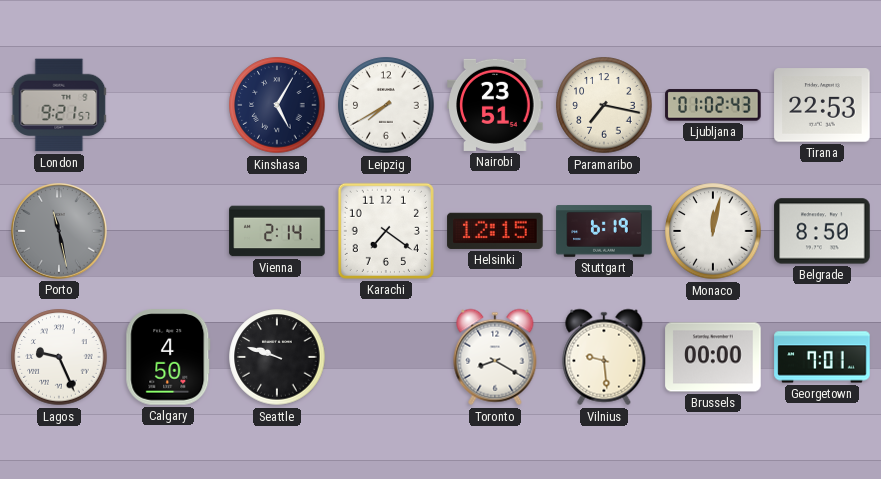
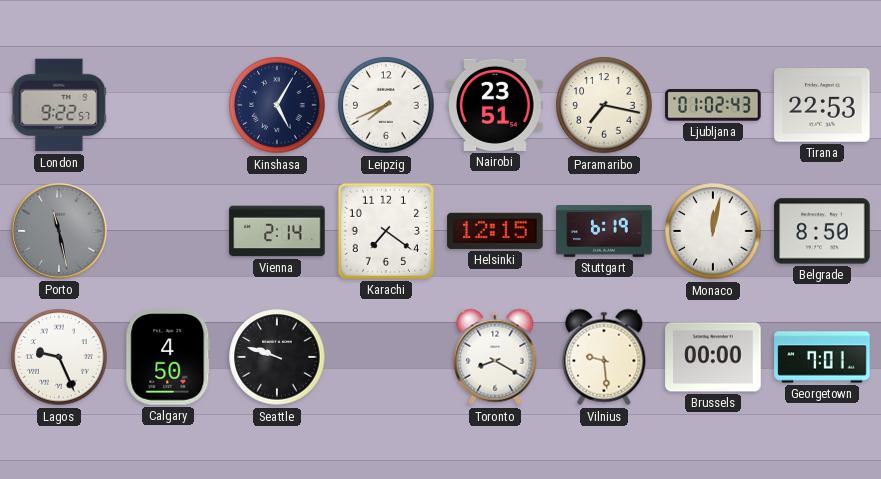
London: 9:21 -> 9:22
Leipzig: 7:40 -> 7:41
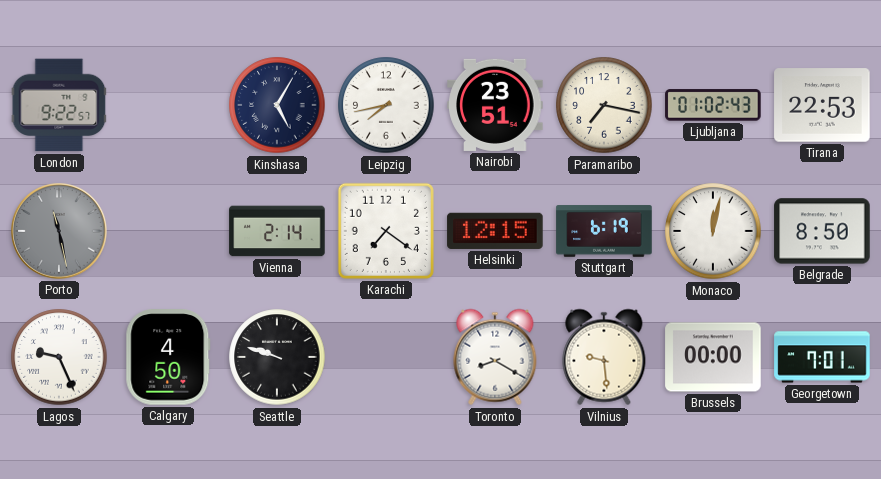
Leipzig: 7:41 -> 7:43
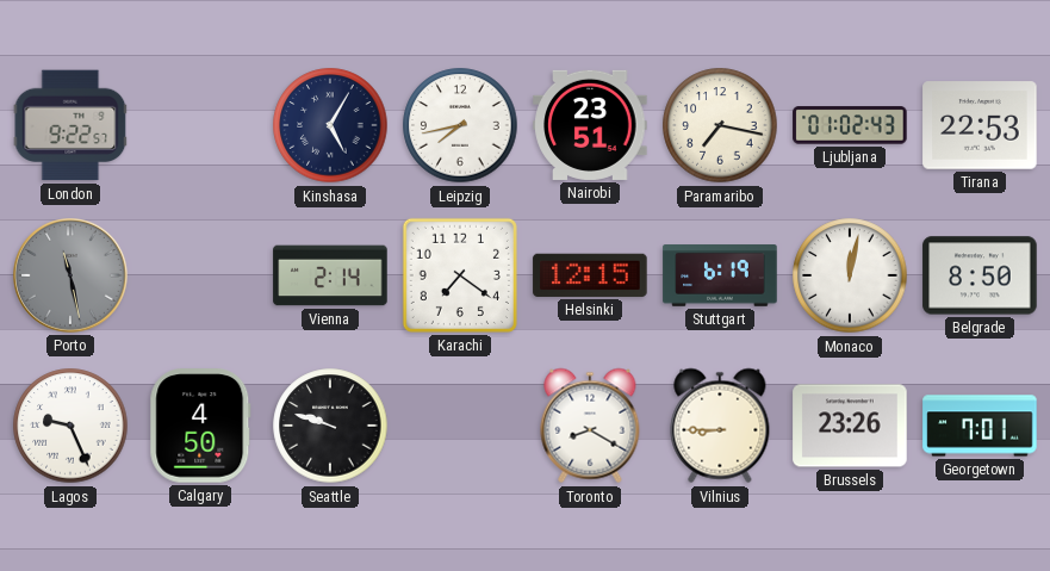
Vilnius: 9:29 -> 8:45
Brussels: 00:00 -> 23:26
